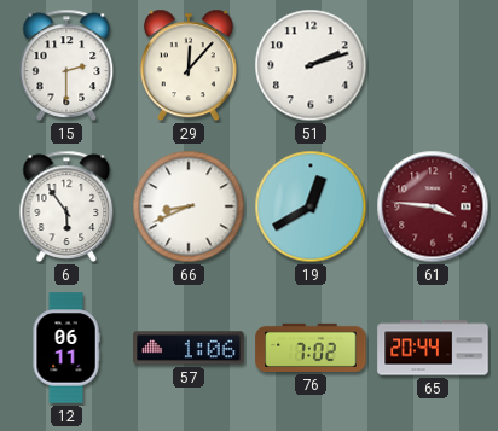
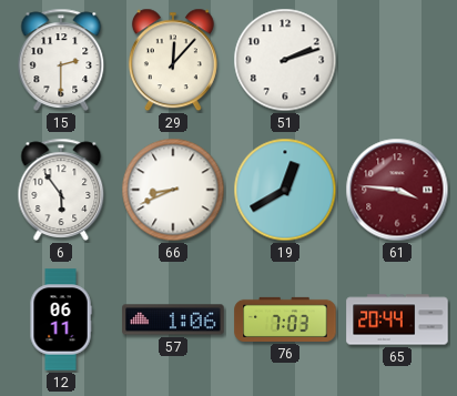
76: 7:02 -> 7:03
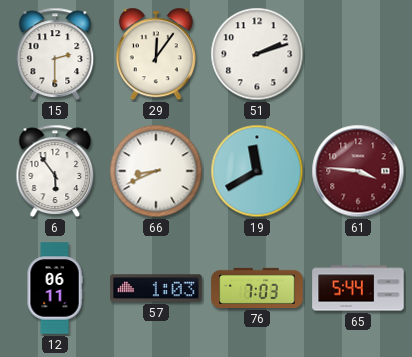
29: 12:07 -> 12:06
19: 12:40 -> 11:40
57: 1:06 -> 1:03
65: 20:44 -> 5:44
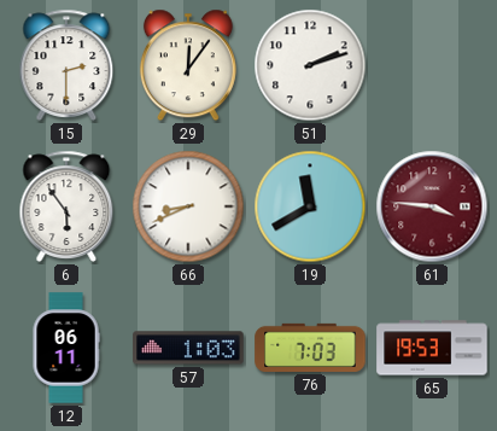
65: 5:44 -> 19:53
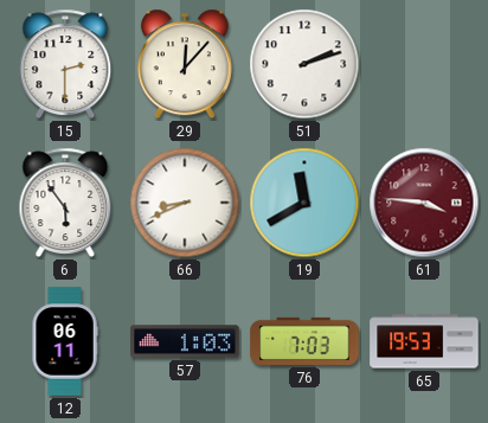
29: 12:06 -> 12:07
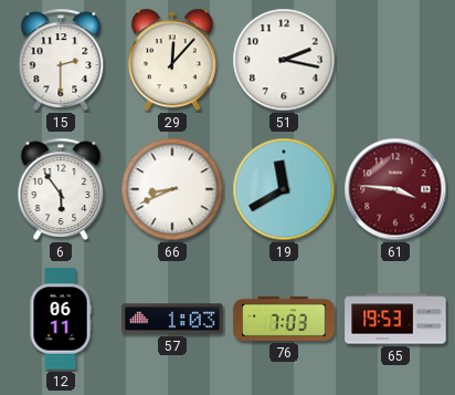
51: 2:12 -> 2:17
